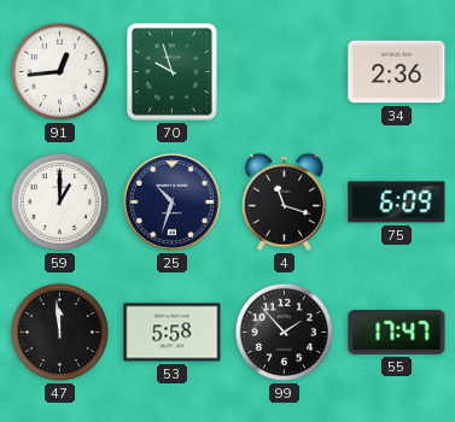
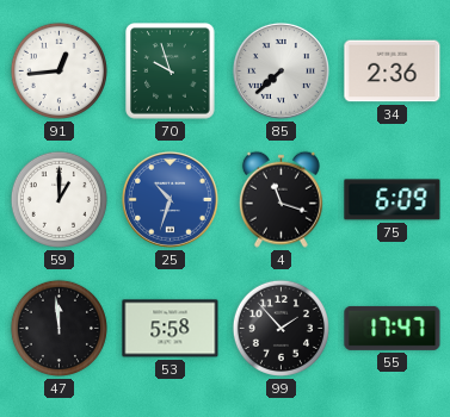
85: none -> 7:38
25 dial: navy -> blue
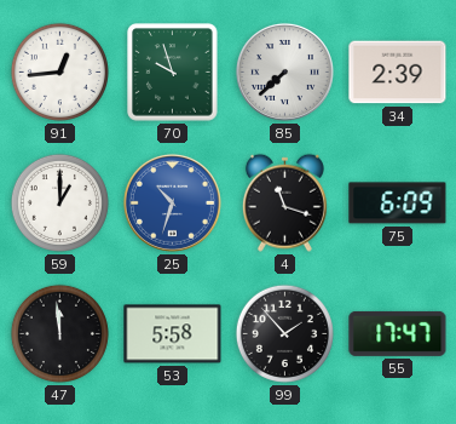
34: 2:36 -> 2:39
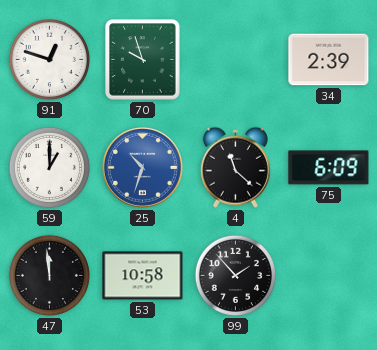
91: 12:44 -> 12:48
85: 7:38 -> none
4: 11:18 -> 11:22
53: 5:58 -> 10:58
55: 17:47 -> none
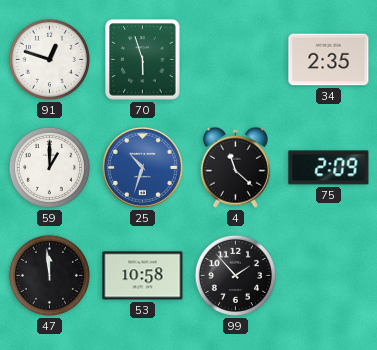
70: 9:57 -> 5:57
34: 2:39 -> 2:35
75: 6:09 -> 2:09
